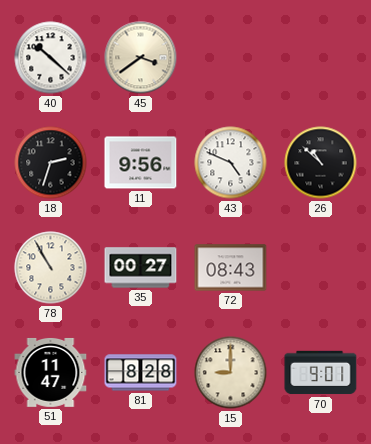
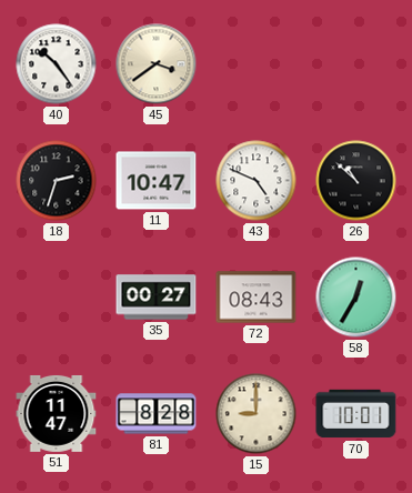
40: 10:22 -> 10:24
11: 9:56 -> 10:47
78: 10:55 -> none
58: none -> 12:35
70: 9:01 -> 10:01
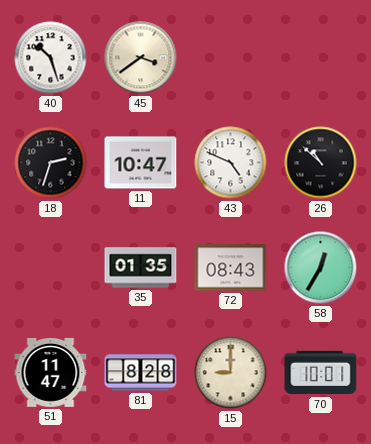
40: 10:24 -> 10:27
35: 00:27 -> 01:35
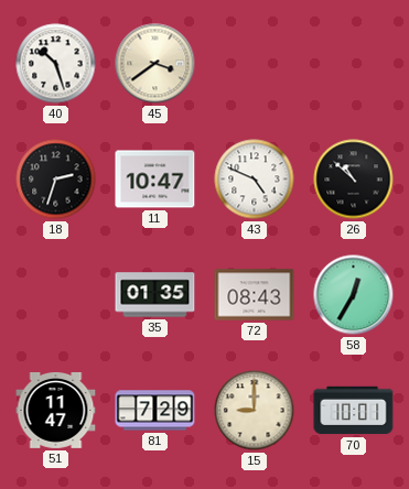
81: 8:28 -> 7:29
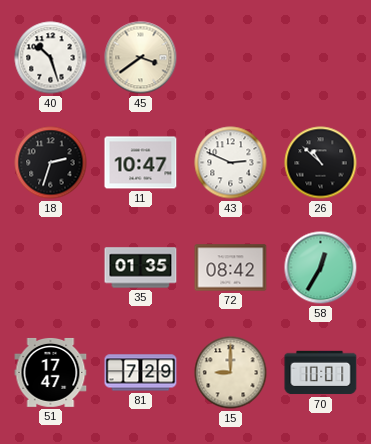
43: 4:49 -> 2:49
72: 08:43 -> 08:42
51: 11:47 -> 17:47
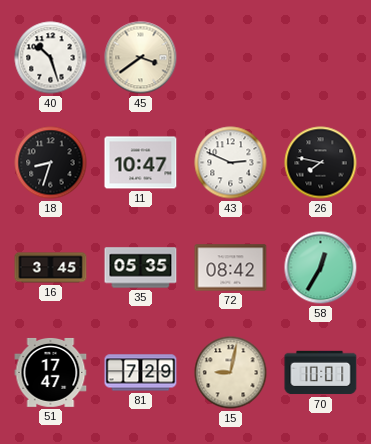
18: 2:33 -> 8:33
26: 10:52 -> 7:47
16: none -> 3:45
35: 01:35 -> 05:35
15: 9:00 -> 9:02
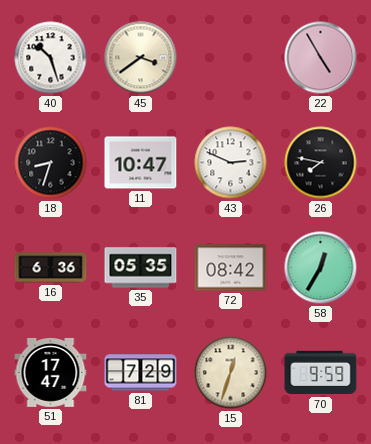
22: none -> 4:55
16: 3:45 -> 6:36
15: 9:02 -> 12:33
70: 10:01 -> 9:59
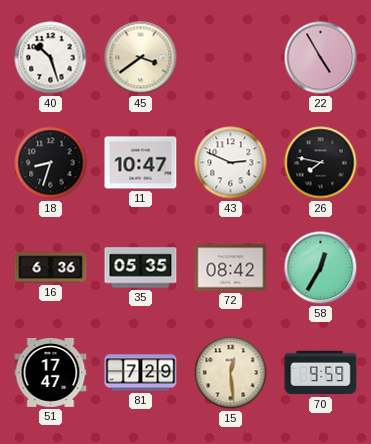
15: 12:33 -> 12:29
